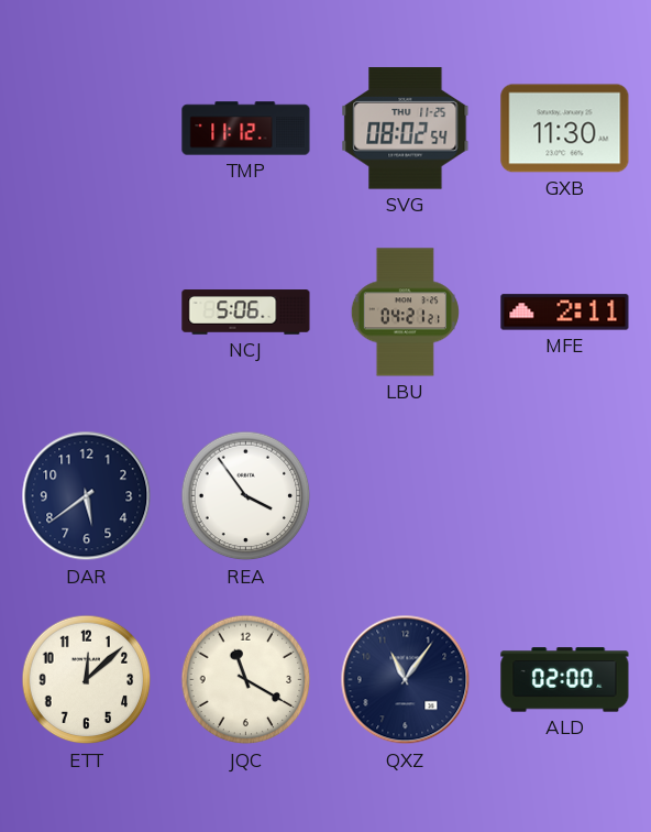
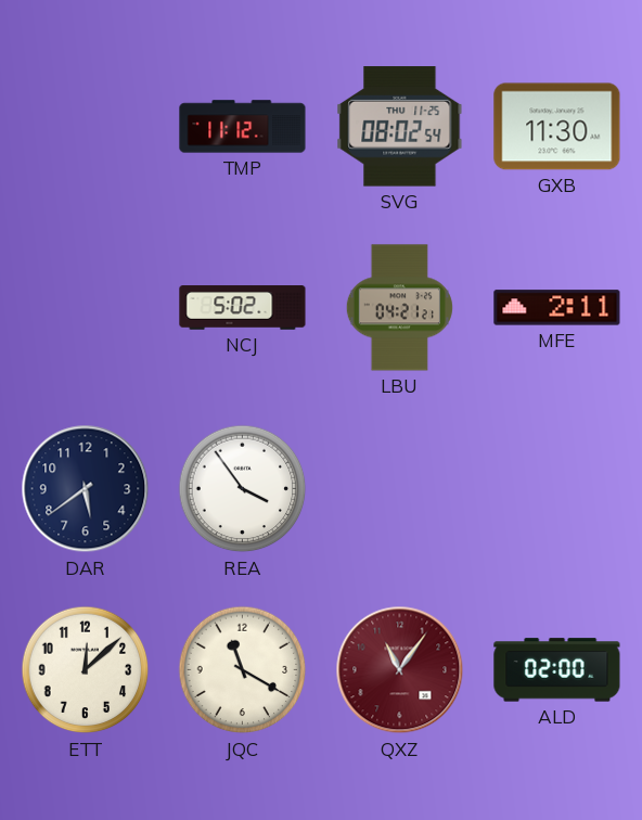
NCJ: 5:06 -> 5:02
QXZ dial: navy -> burgundy
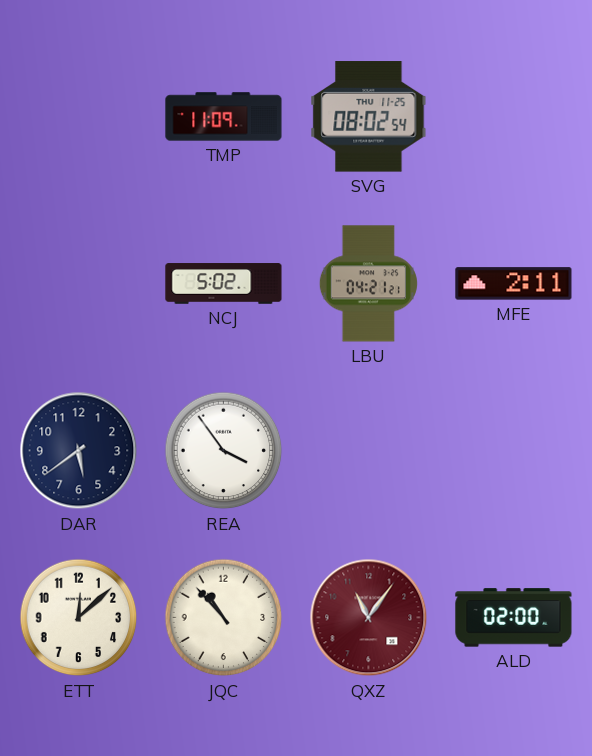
TMP: 11:12 -> 11:09
GXB: 11:30 -> none
JQC: 11:20 -> 10:53
